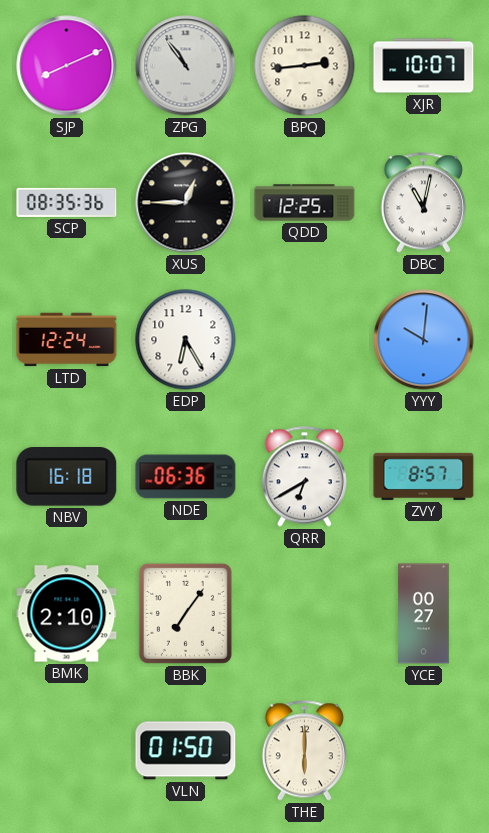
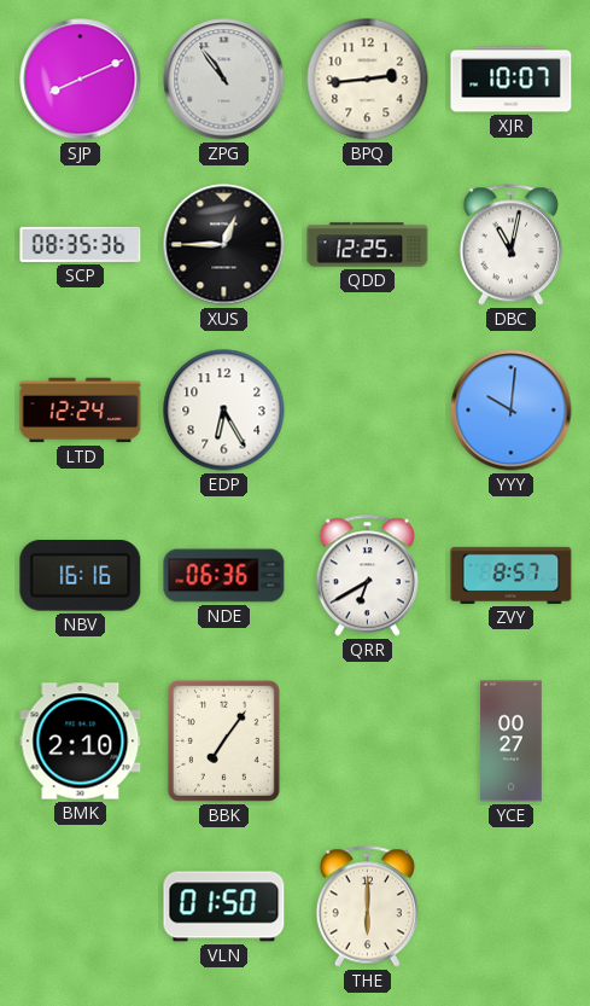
NBV: 16:18 -> 16:16
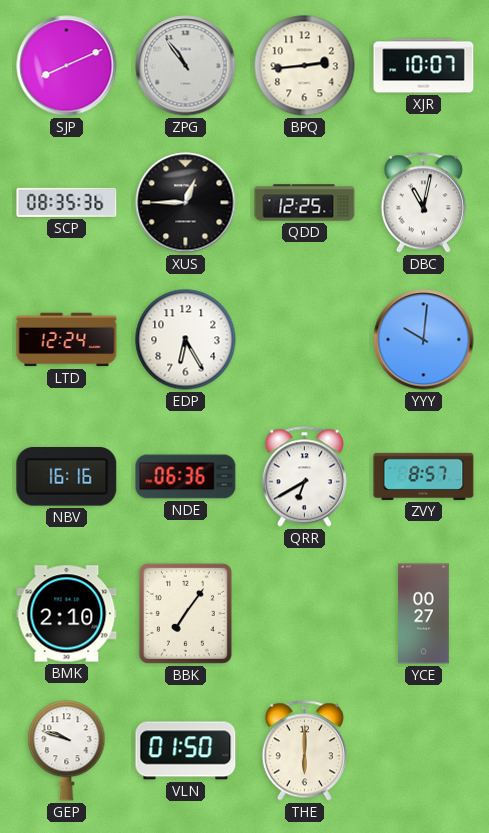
GEP: none -> 9:48
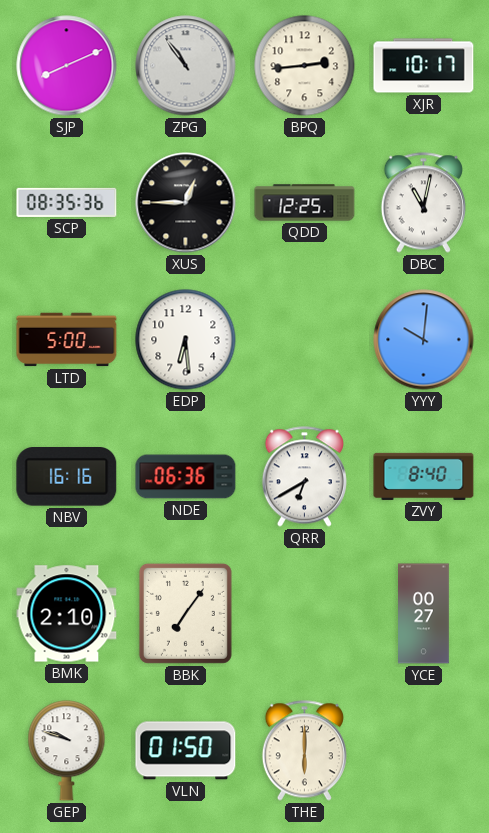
XJR: 10:07 -> 10:17
LTD: 12:24 -> 5:00
EDP: 6:25 -> 6:29
ZVY: 8:57 -> 8:40
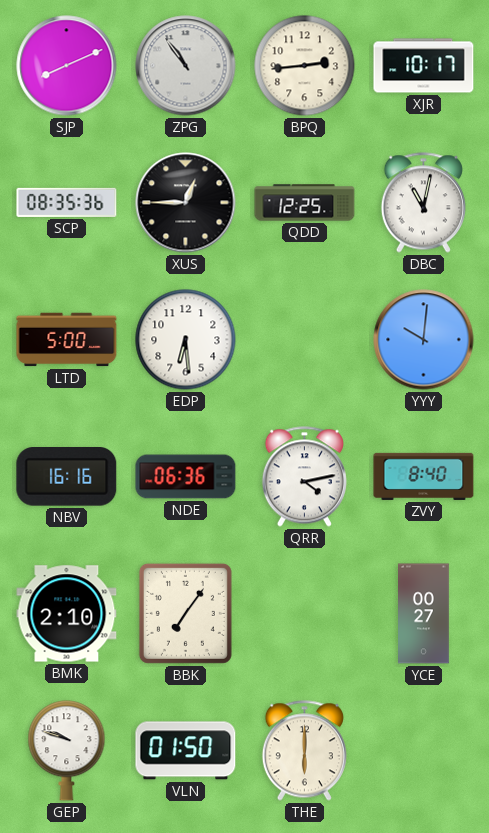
QRR: 6:40 -> 4:13
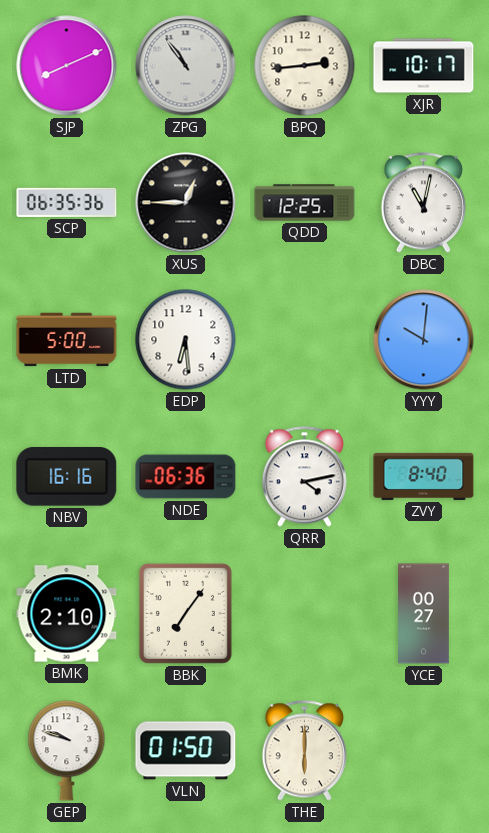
SCP: 08:35 -> 06:35
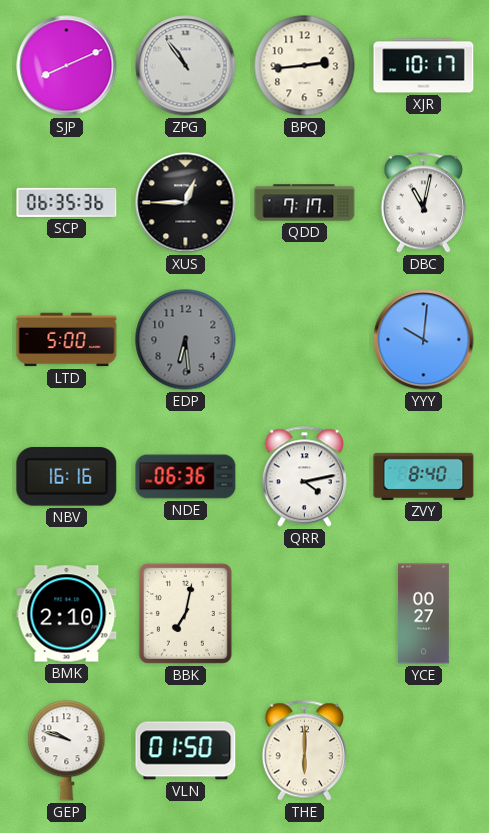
QDD: 12:25 -> 7:17
EDP dial: white -> grey
BBK: 7:06 -> 7:02
